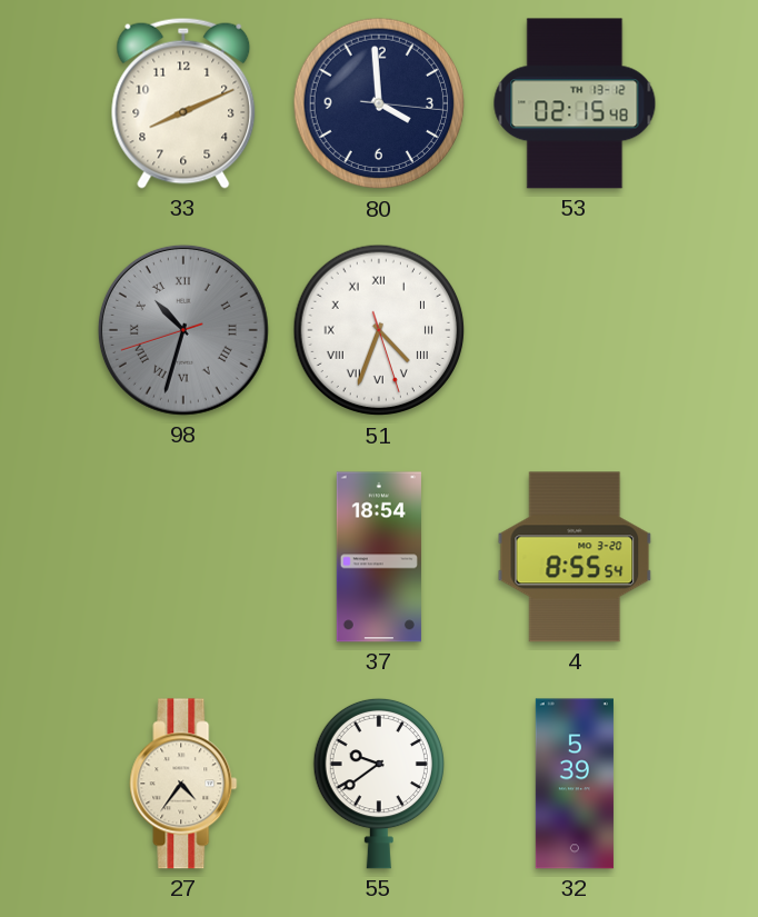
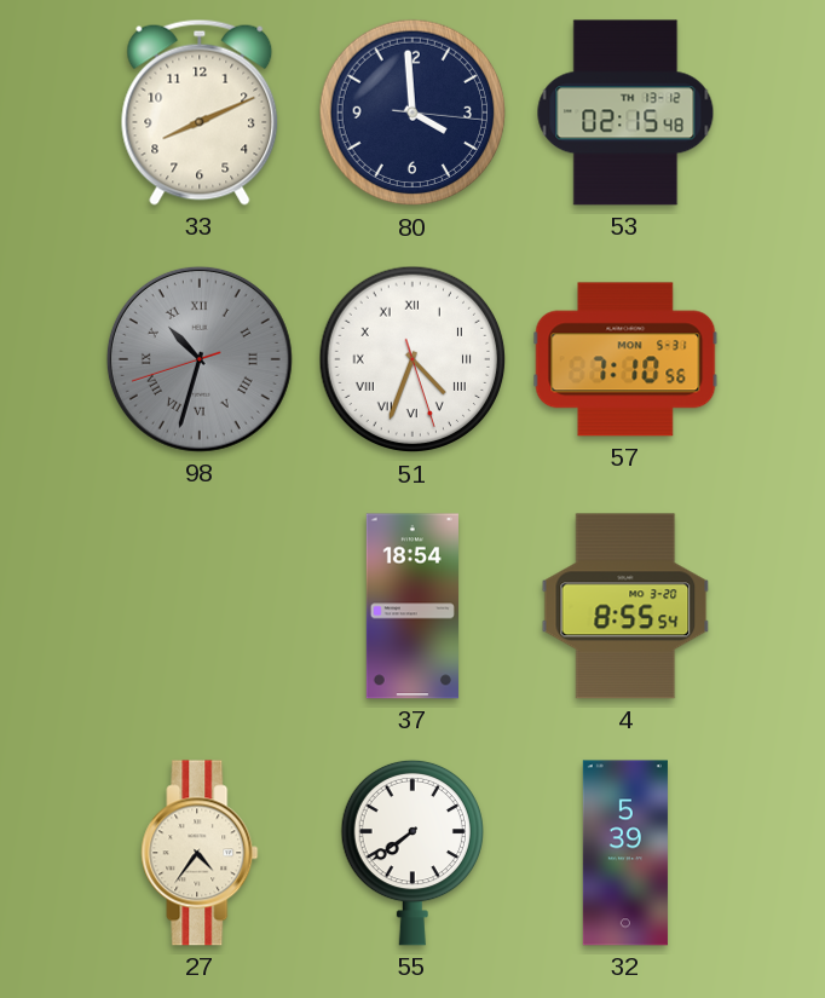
57: none -> 7:10
55: 9:39 -> 7:39
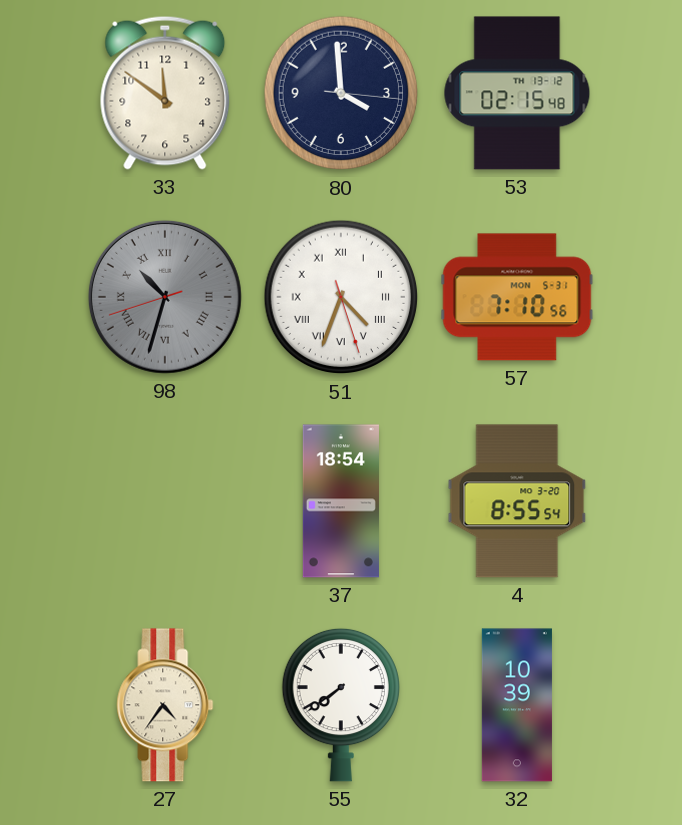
33: 8:11 -> 11:51
32: 5:39 -> 10:39
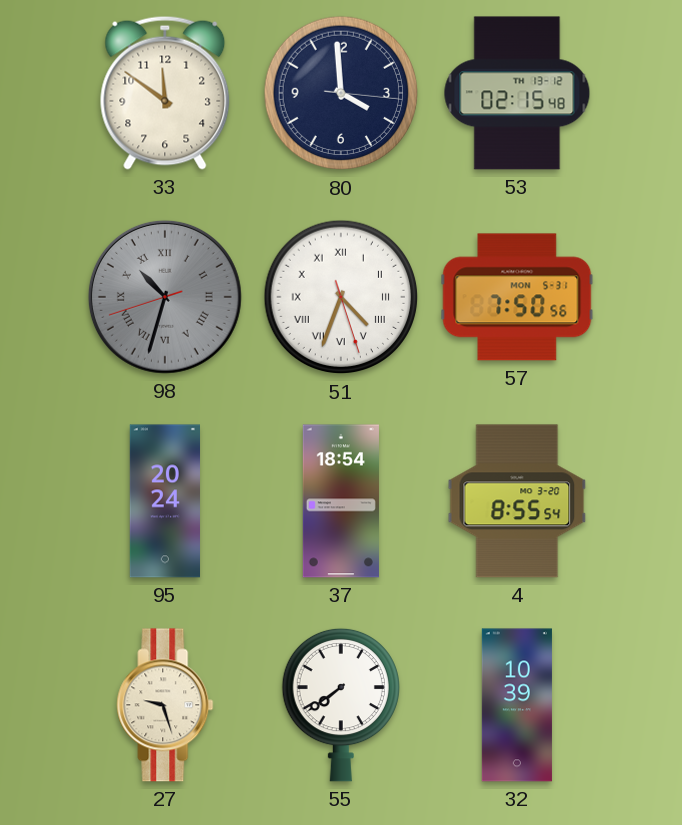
57: 7:10 -> 7:50
95: none -> 20:24
27: 4:36 -> 9:27
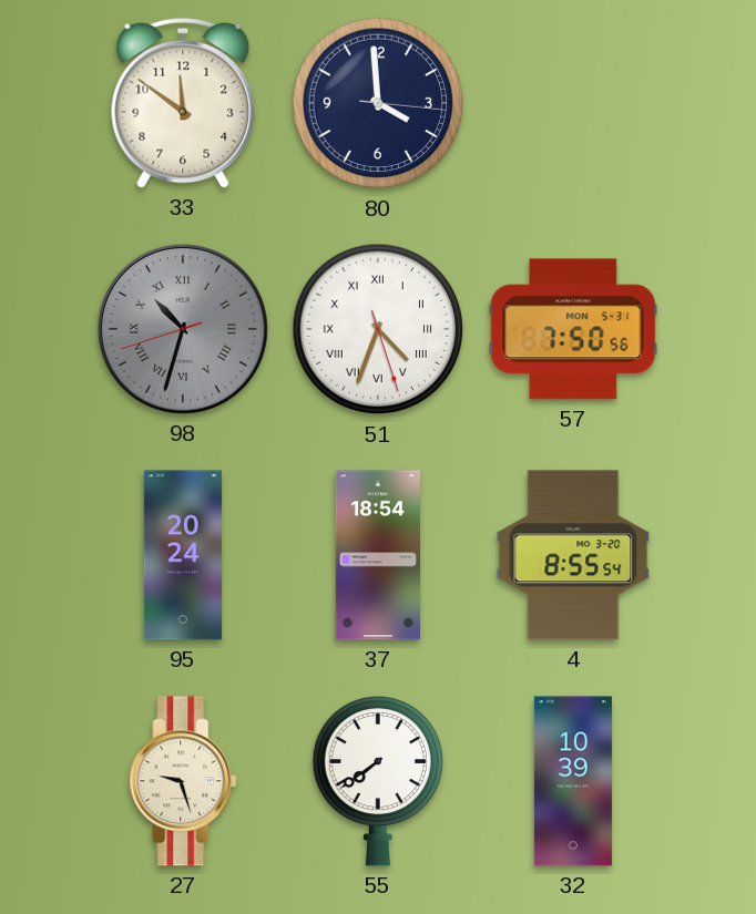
53: 02:15 -> none
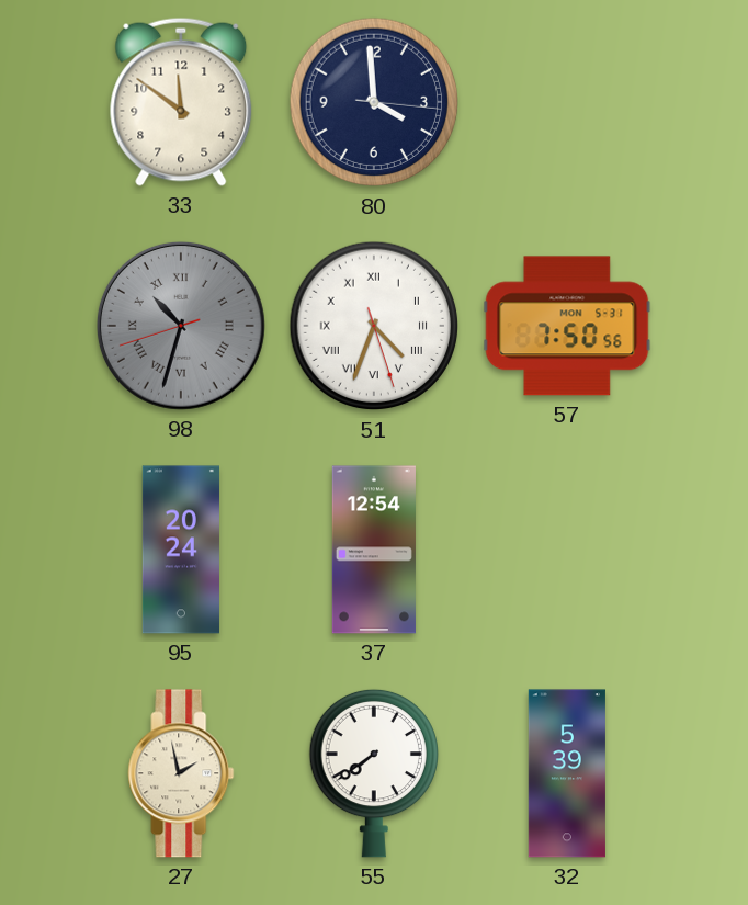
37: 18:54 -> 12:54
4: 8:55 -> none
27: 9:27 -> 1:58
32: 10:39 -> 5:39
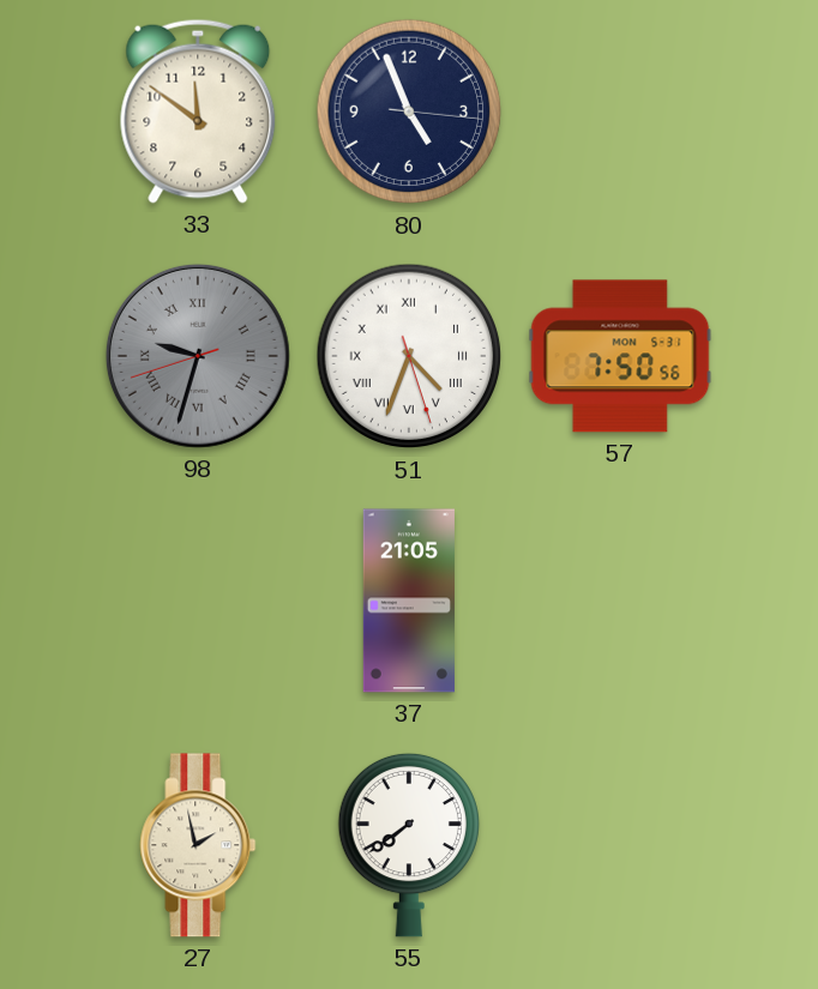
80: 3:59 -> 4:56
98: 10:32 -> 9:32
95: 20:24 -> none
37: 12:54 -> 21:05
32: 5:39 -> none
